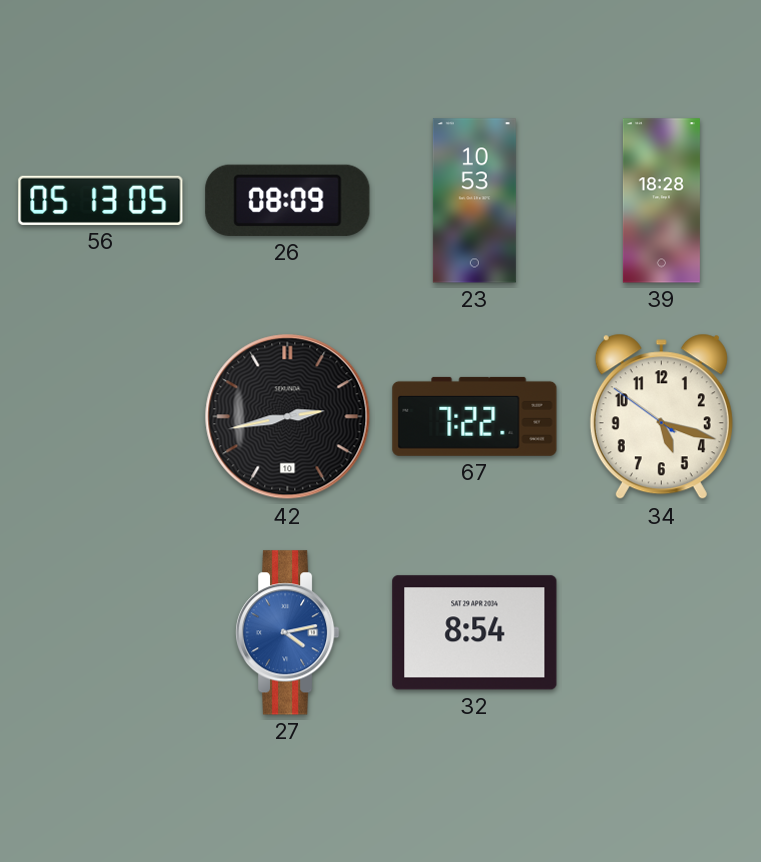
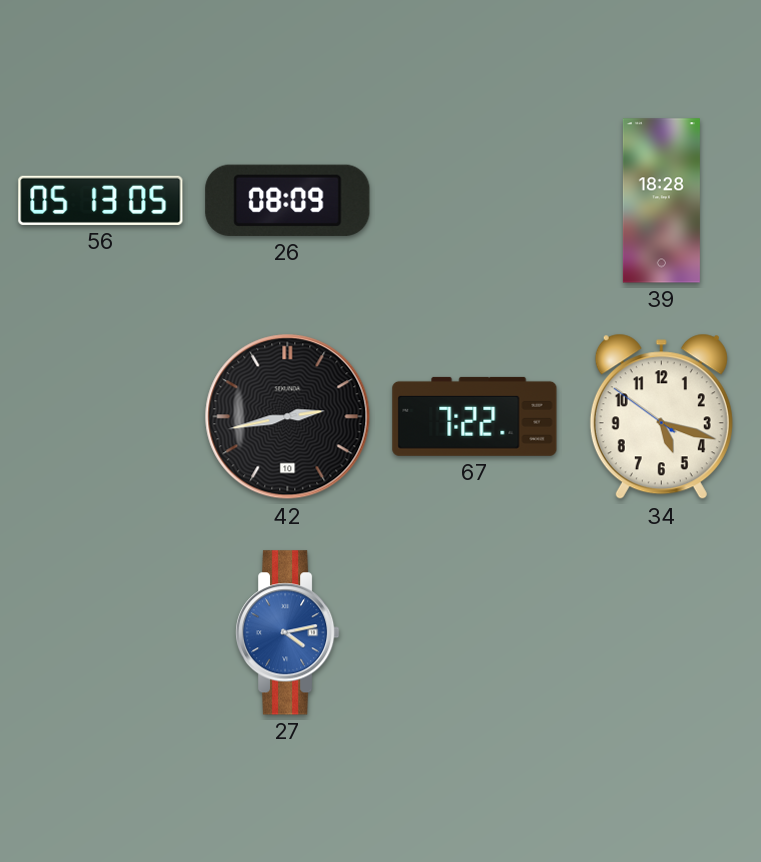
23: 10:53 -> none
32: 8:54 -> none
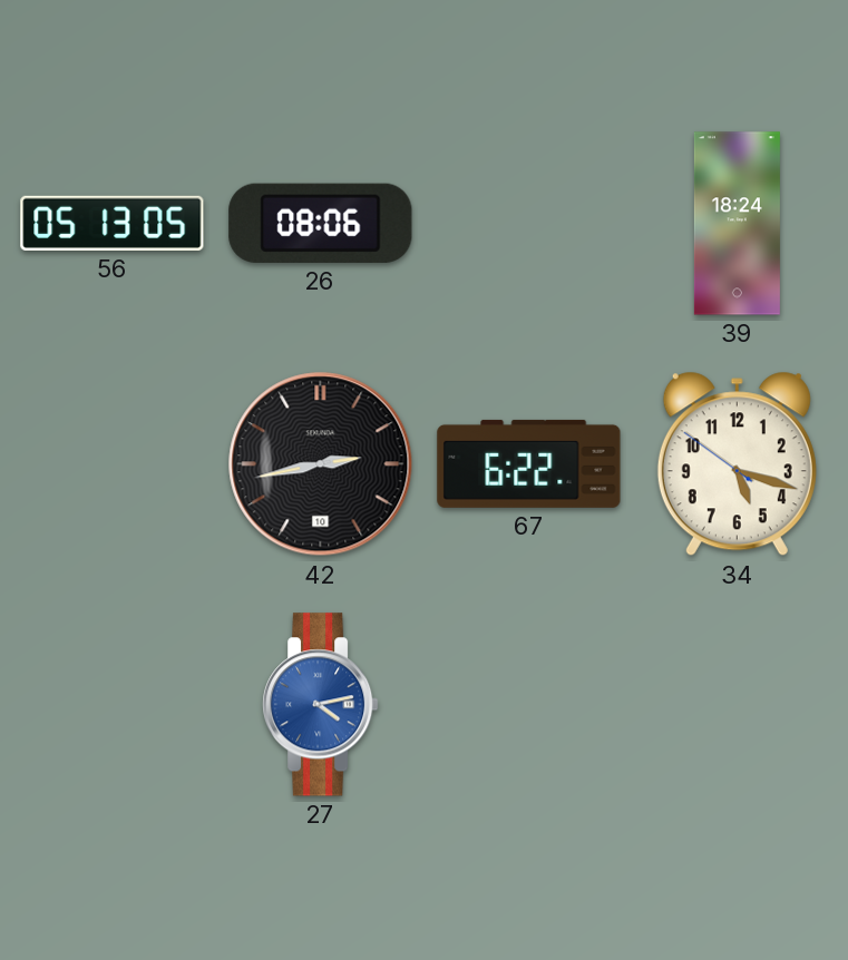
26: 08:09 -> 08:06
39: 18:28 -> 18:24
67: 7:22 -> 6:22
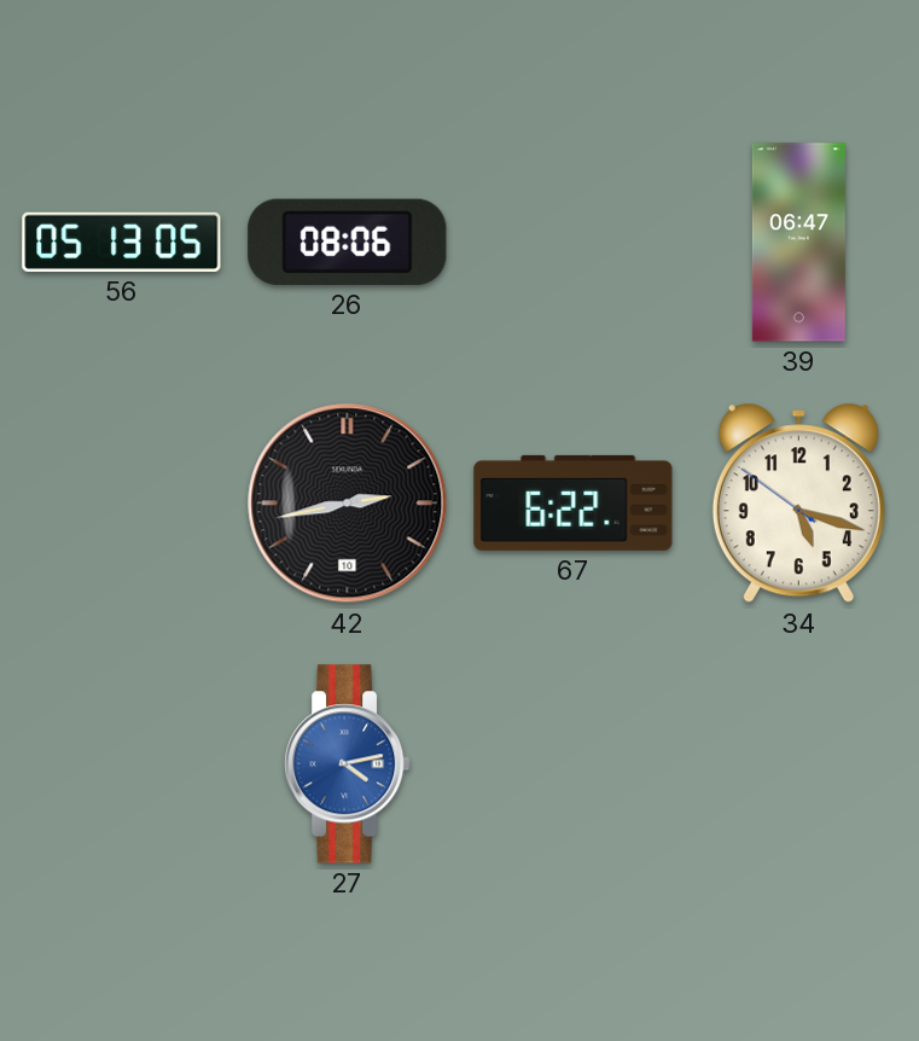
39: 18:24 -> 06:47
